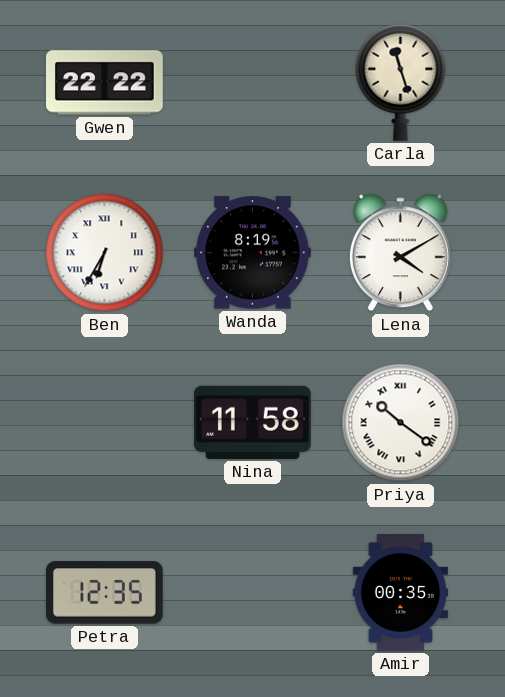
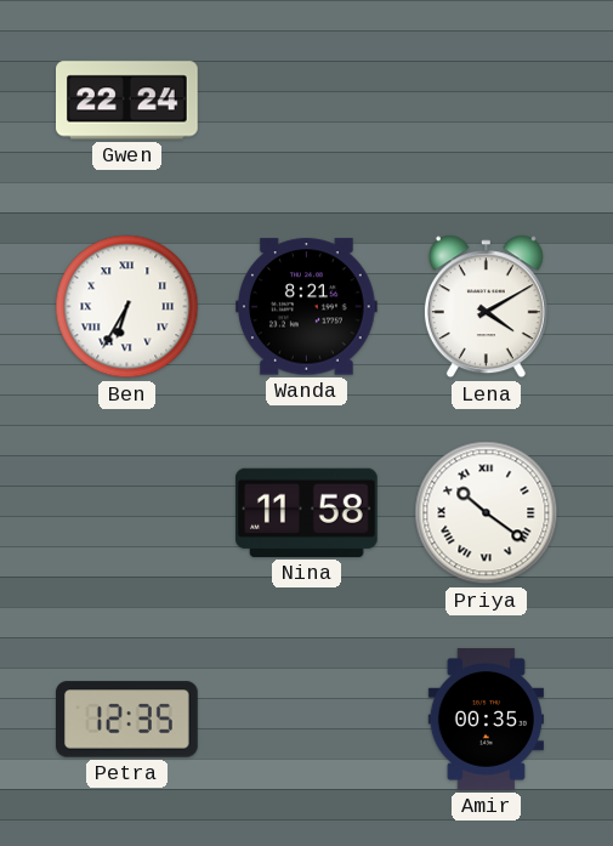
Gwen: 22:22 -> 22:24
Carla: 11:27 -> none
Wanda: 8:19 -> 8:21
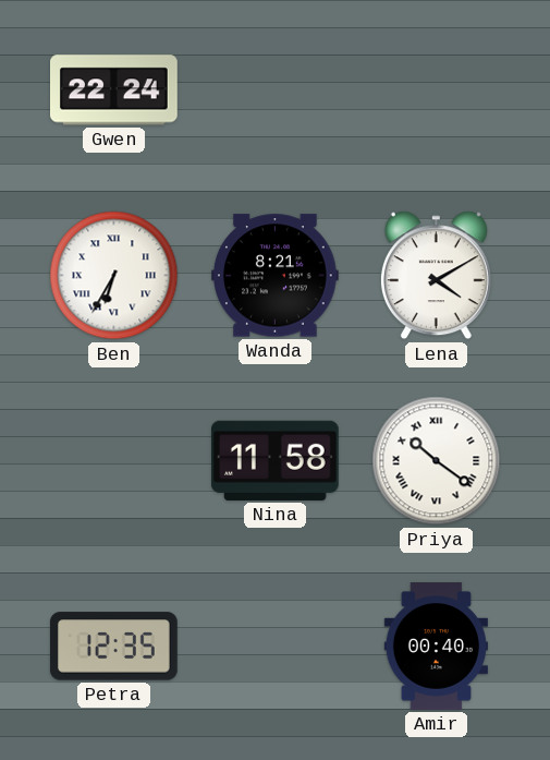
Amir: 00:35 -> 00:40
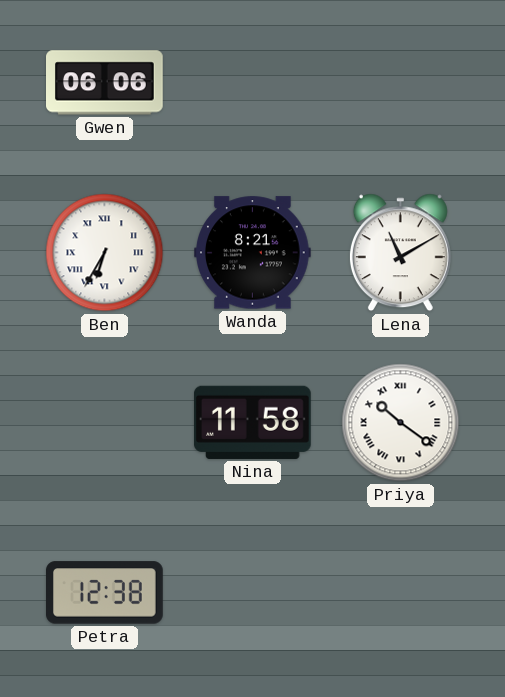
Gwen: 22:24 -> 06:06
Lena: 4:10 -> 11:10
Petra: 12:35 -> 12:38
Amir: 00:40 -> none
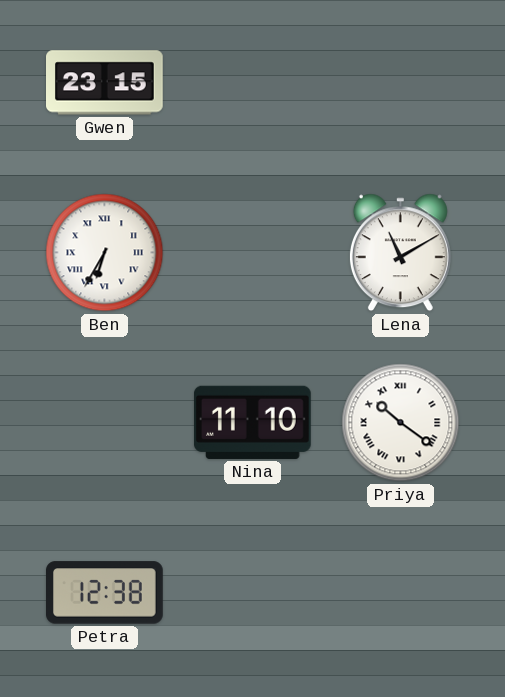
Gwen: 06:06 -> 23:15
Wanda: 8:21 -> none
Nina: 11:58 -> 11:10
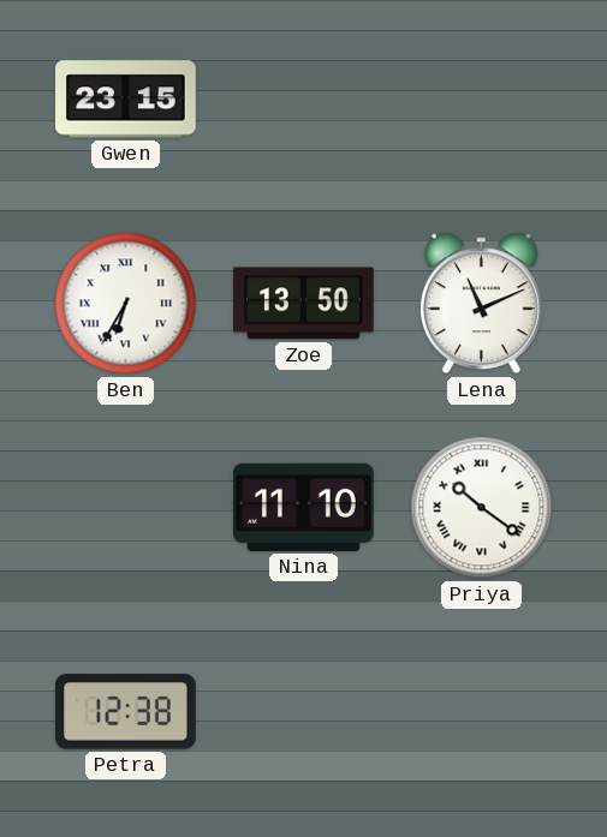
Zoe: none -> 13:50
Lena: 11:10 -> 11:11
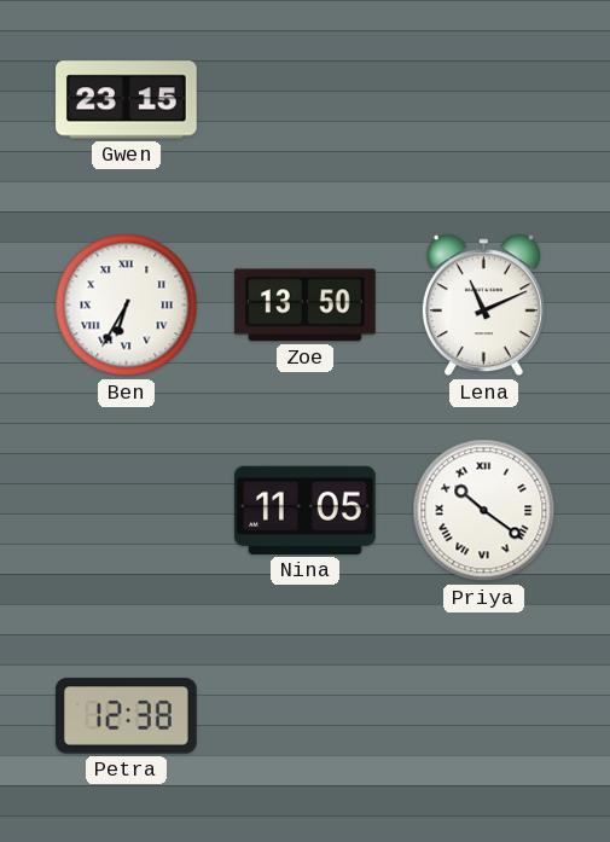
Nina: 11:10 -> 11:05
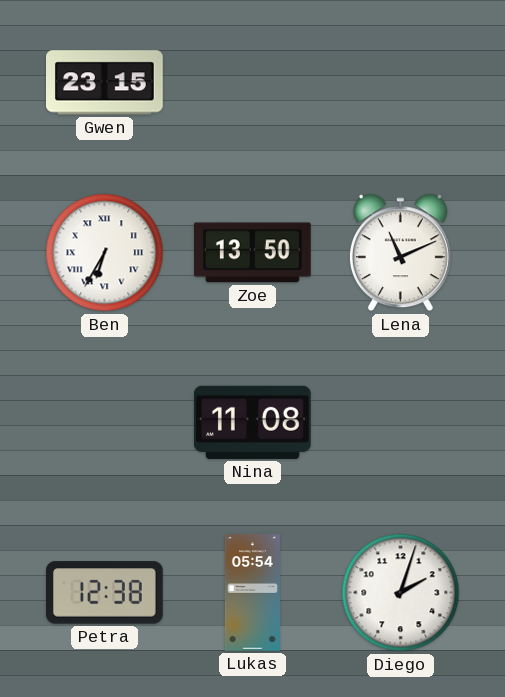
Nina: 11:05 -> 11:08
Priya: 10:21 -> none
Lukas: none -> 05:54
Diego: none -> 2:03
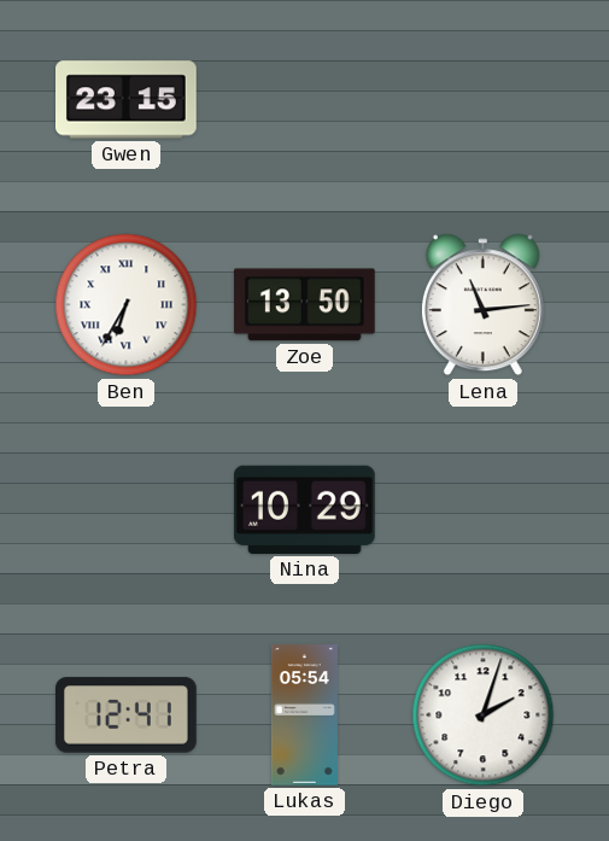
Lena: 11:11 -> 11:14
Nina: 11:08 -> 10:29
Petra: 12:38 -> 12:41
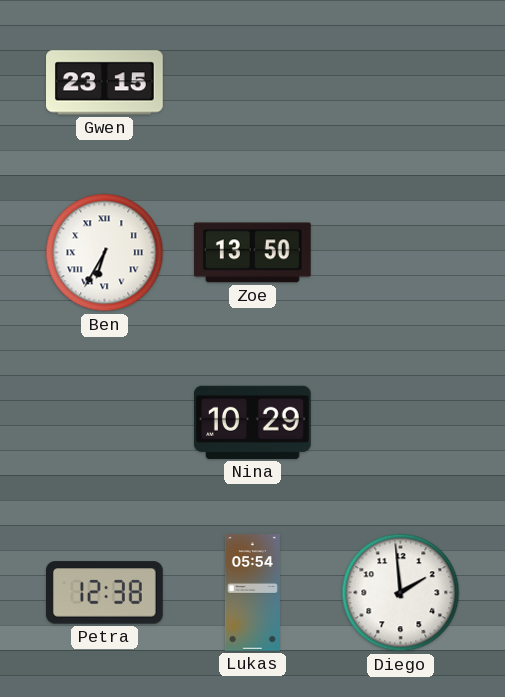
Lena: 11:14 -> none
Petra: 12:41 -> 12:38
Diego: 2:03 -> 1:59
